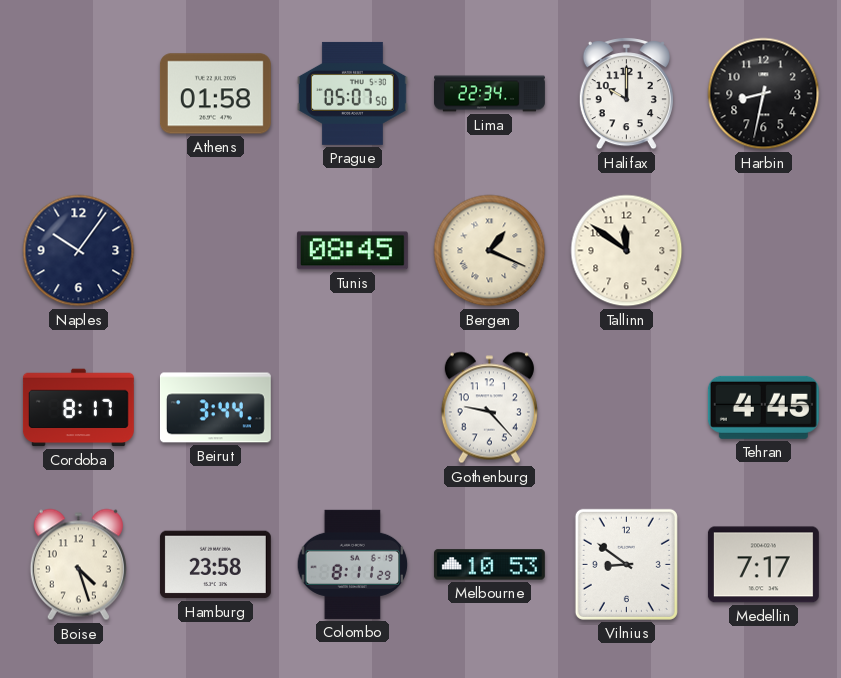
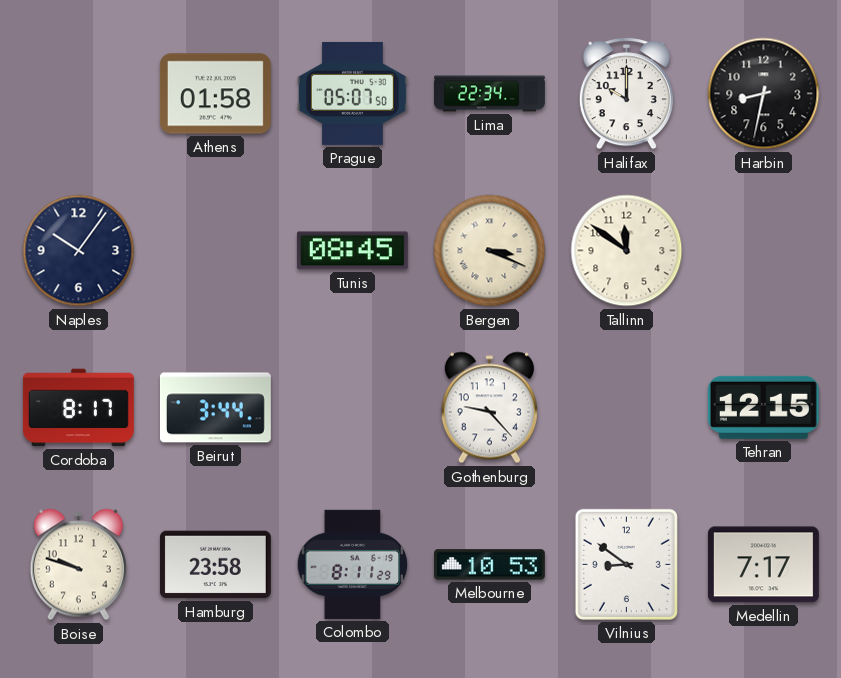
Bergen: 1:19 -> 3:19
Tehran: 4:45 -> 12:15
Boise: 4:27 -> 9:48
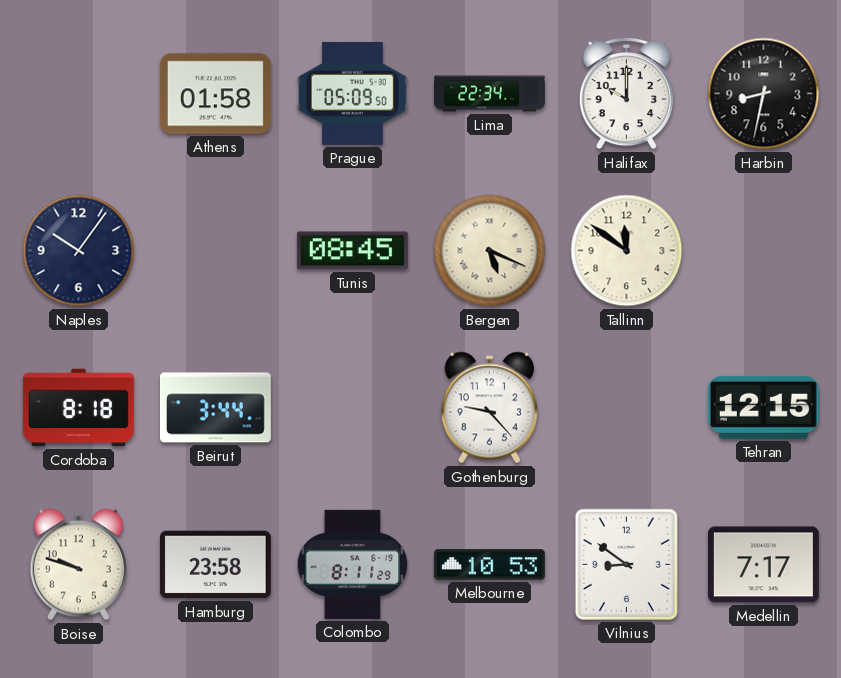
Prague: 05:07 -> 05:09
Bergen: 3:19 -> 5:19
Cordoba: 8:17 -> 8:18
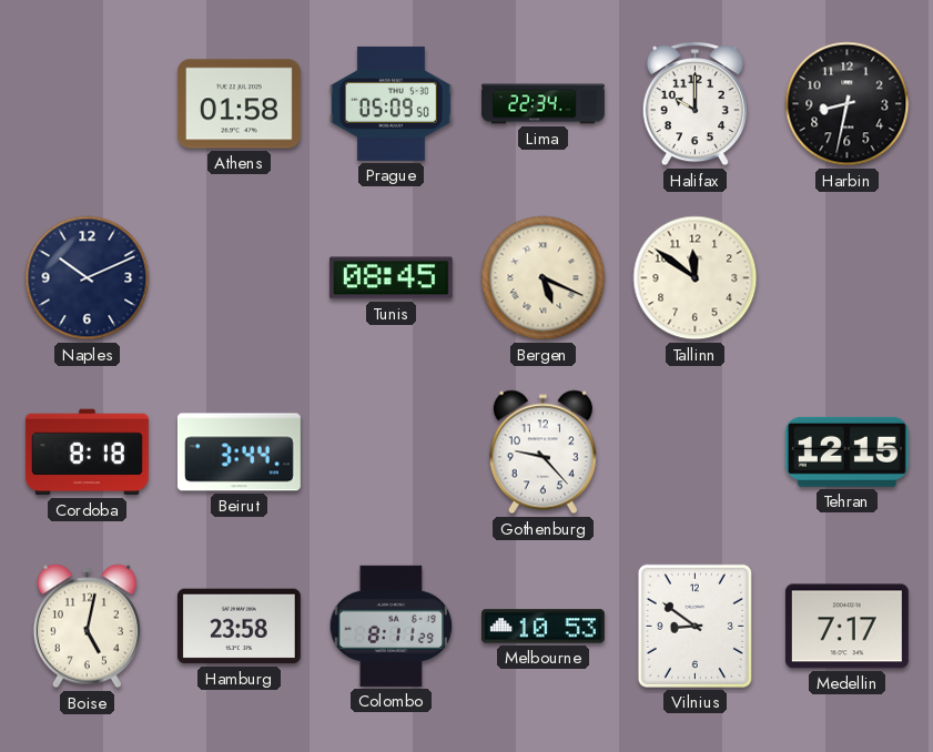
Naples: 10:06 -> 10:11
Boise: 9:48 -> 5:02
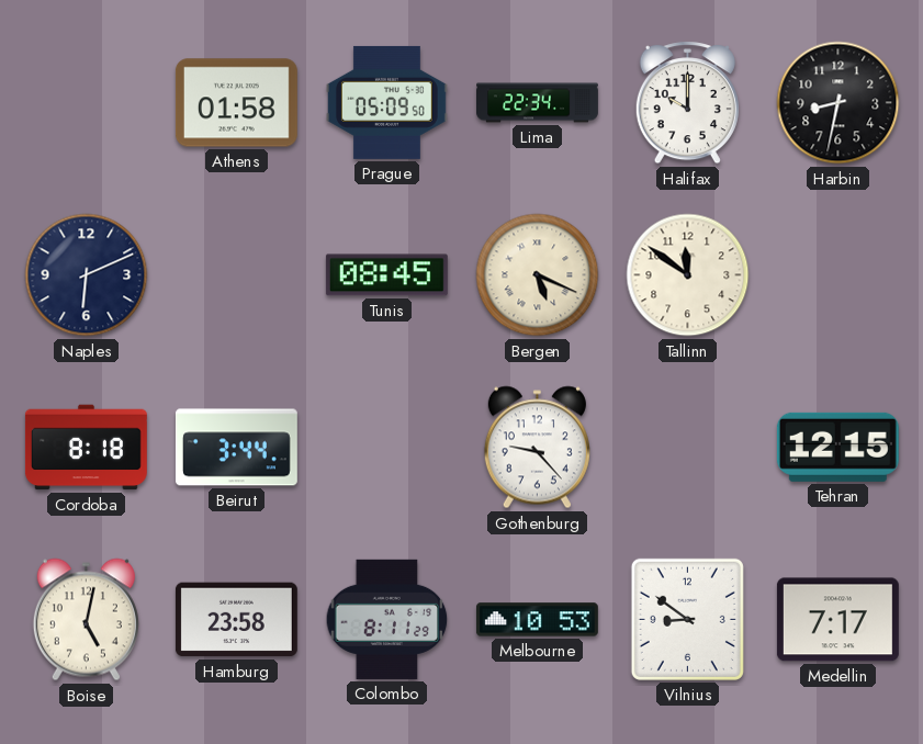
Naples: 10:11 -> 6:11
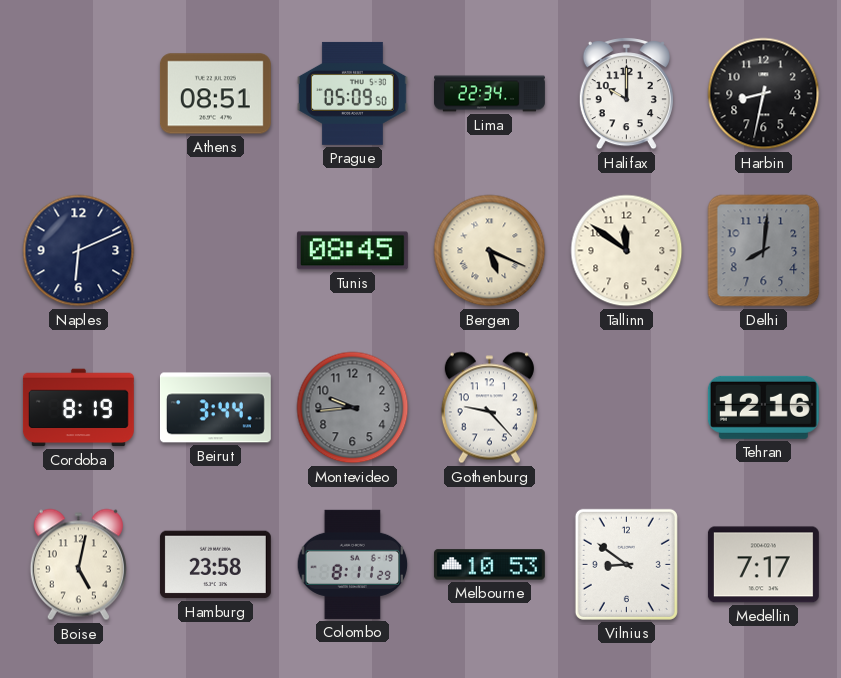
Athens: 01:58 -> 08:51
Delhi: none -> 8:01
Cordoba: 8:18 -> 8:19
Montevideo: none -> 9:44
Tehran: 12:15 -> 12:16
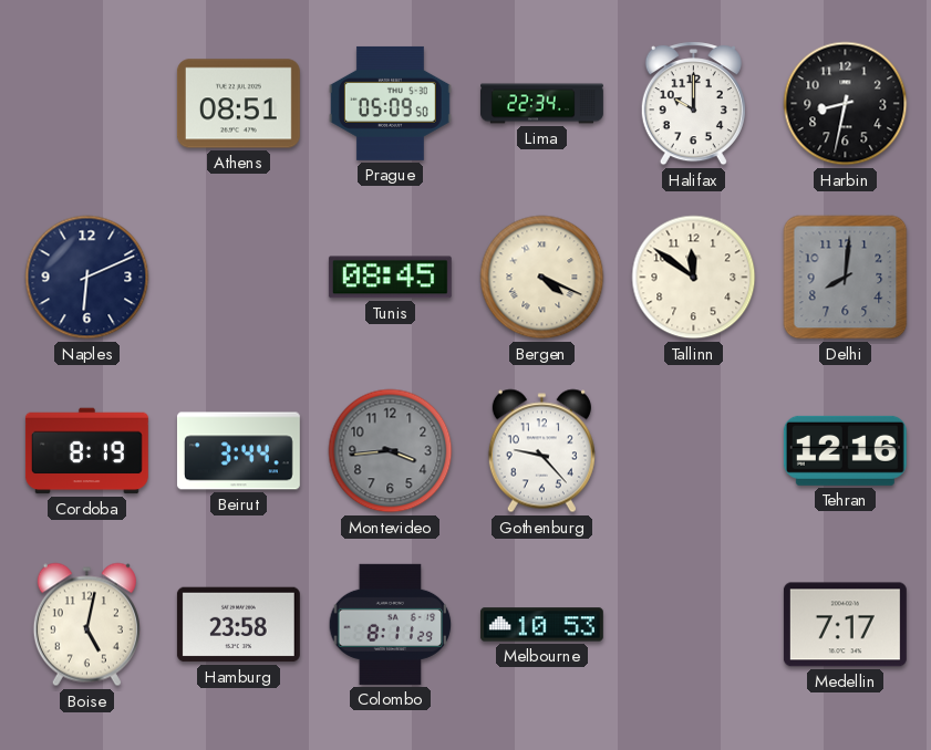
Bergen: 5:19 -> 4:19
Montevideo: 9:44 -> 3:44
Vilnius: 8:51 -> none
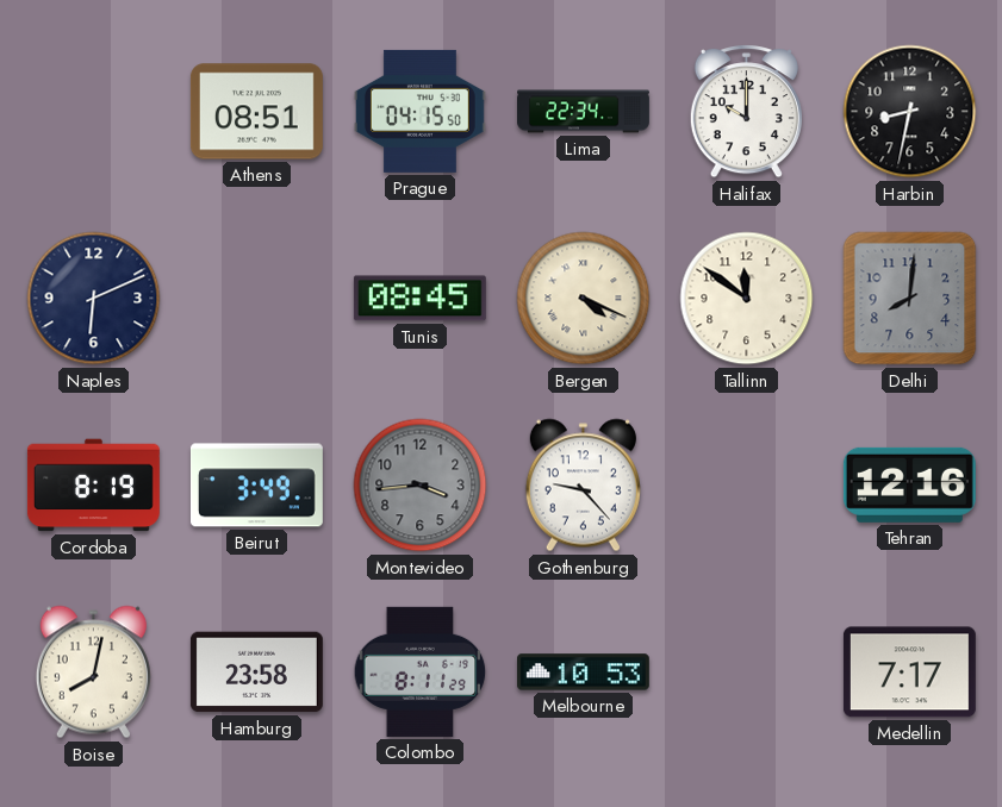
Prague: 05:09 -> 04:15
Beirut: 3:44 -> 3:49
Boise: 5:02 -> 8:02
